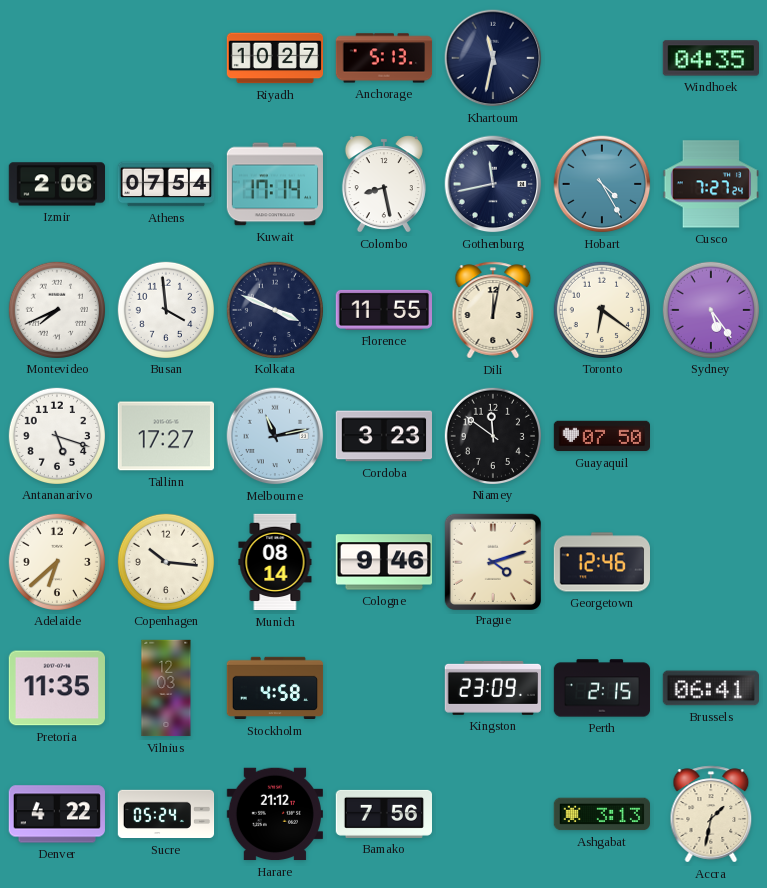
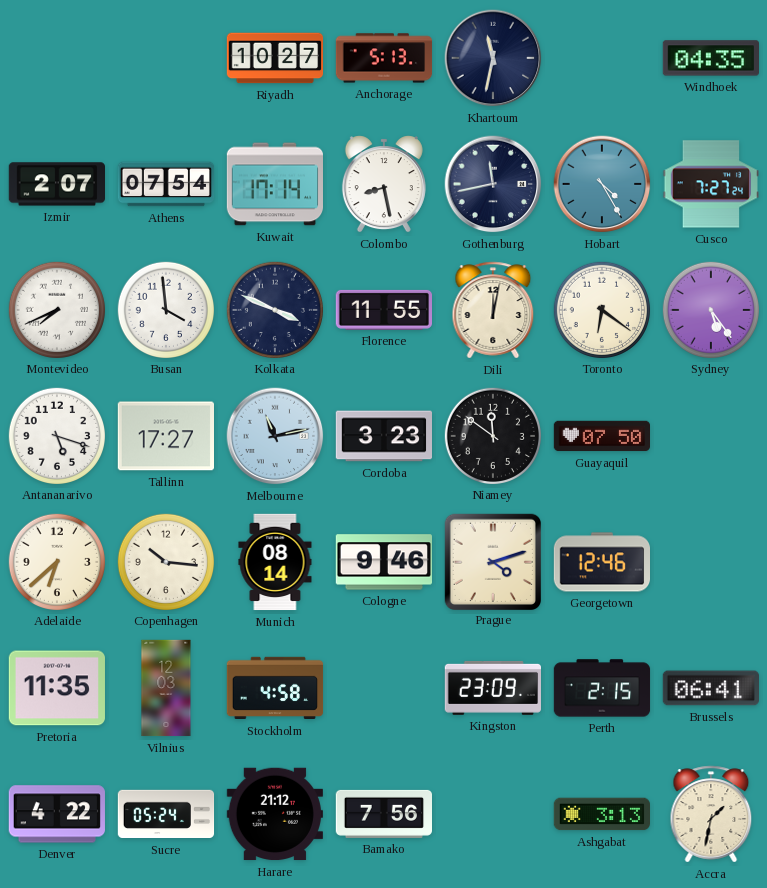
Izmir: 2:06 -> 2:07
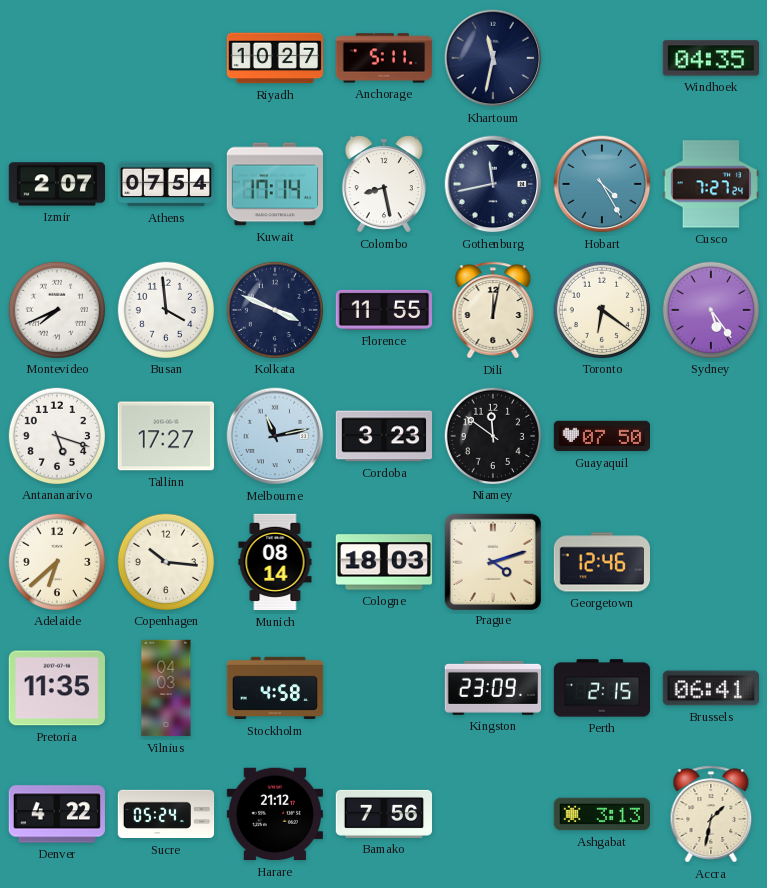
Anchorage: 5:13 -> 5:11
Cologne: 9:46 -> 18:03
Vilnius: 12:03 -> 04:03
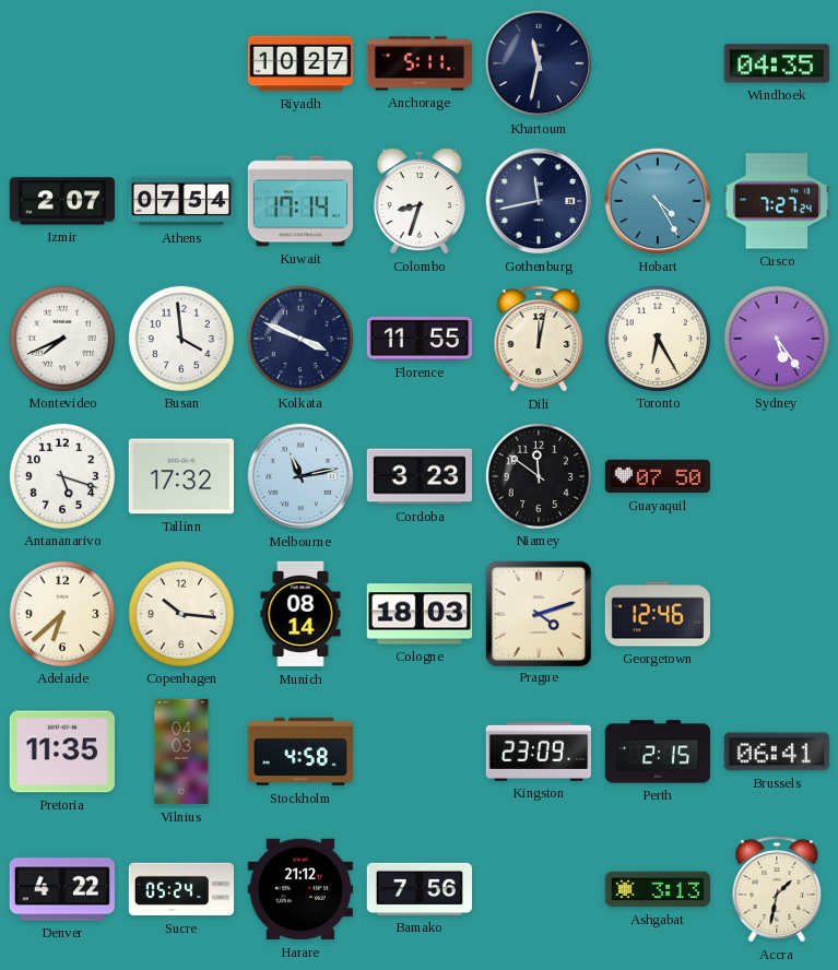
Colombo: 8:28 -> 8:33
Toronto: 6:21 -> 6:25
Tallinn: 17:27 -> 17:32
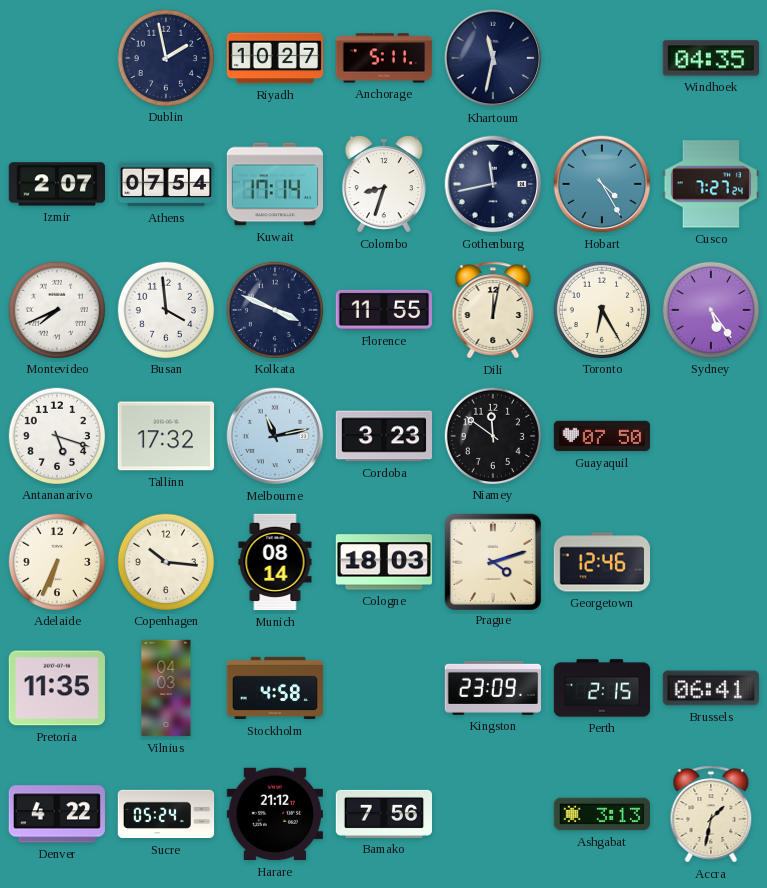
Dublin: none -> 1:58
Adelaide: 6:38 -> 6:34
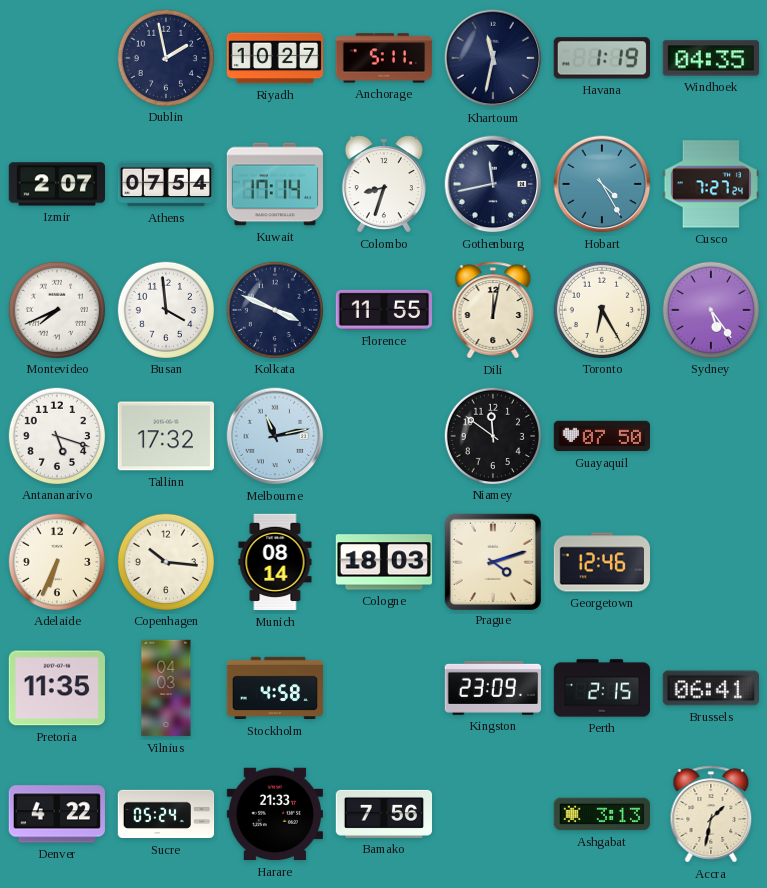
Havana: none -> 1:19
Cordoba: 3:23 -> none
Harare: 21:12 -> 21:33
